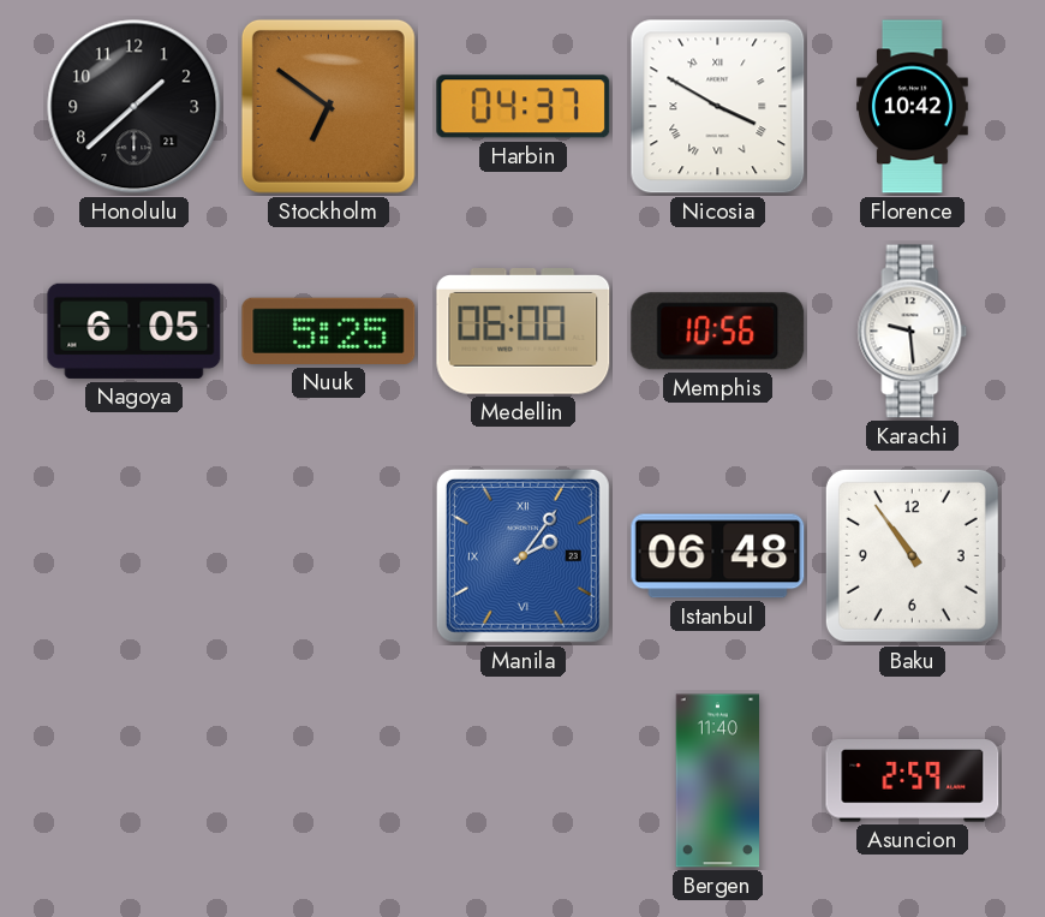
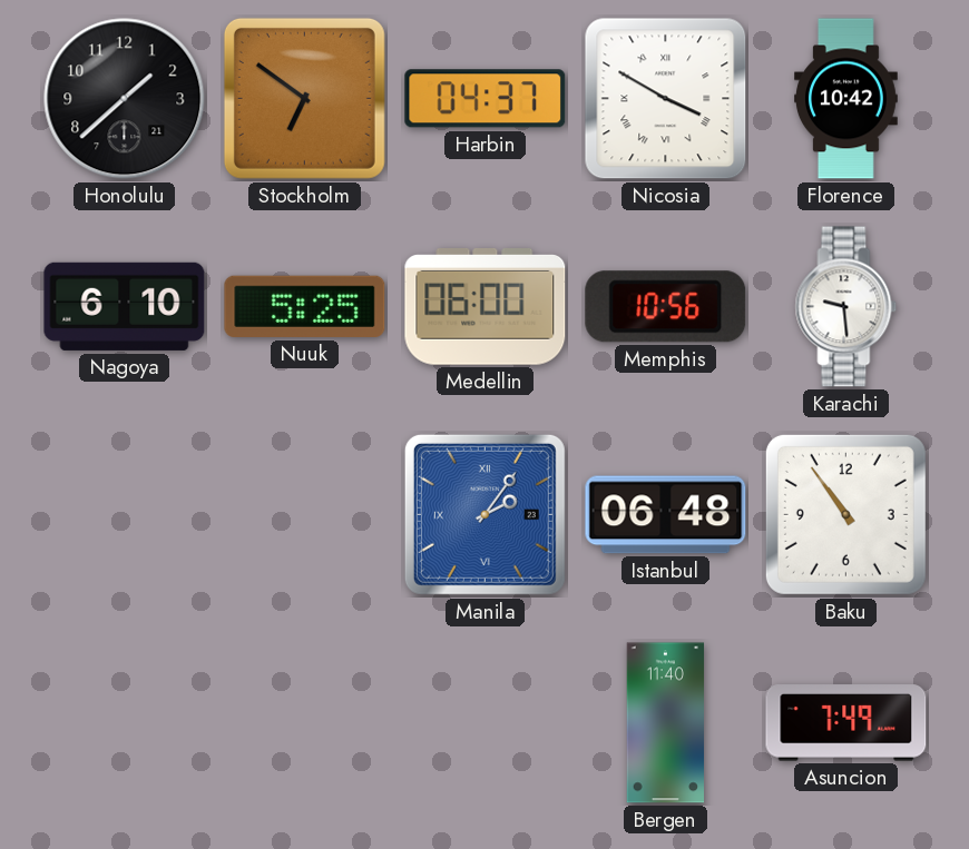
Nagoya: 6:05 -> 6:10
Asuncion: 2:59 -> 7:49
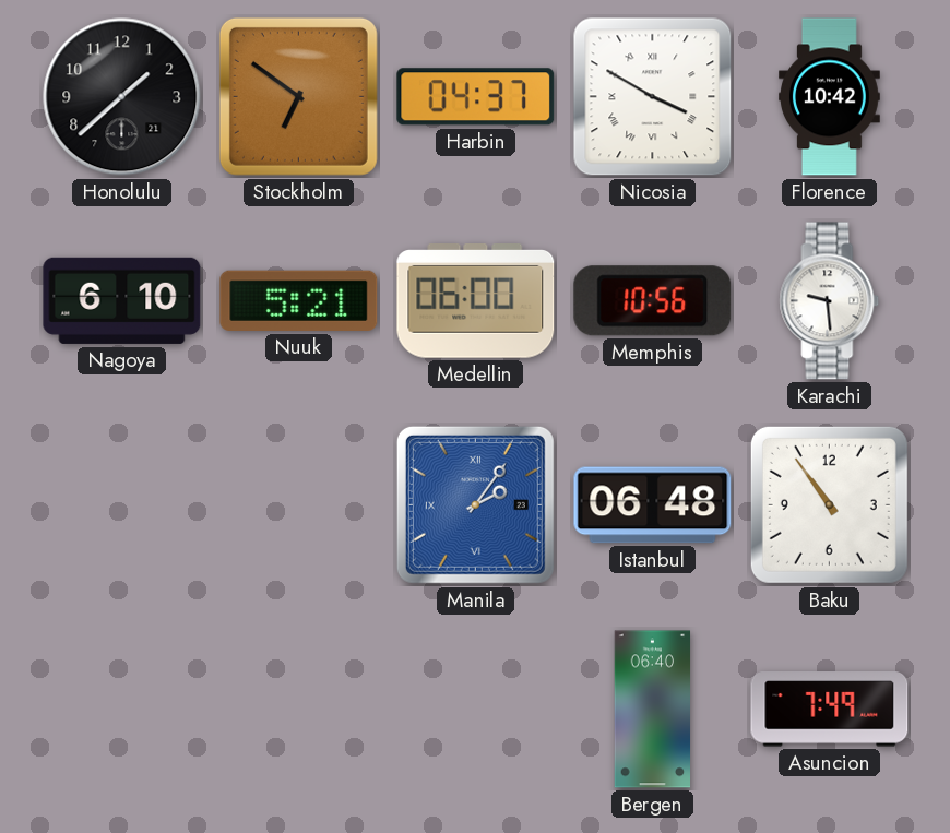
Nuuk: 5:25 -> 5:21
Bergen: 11:40 -> 06:40
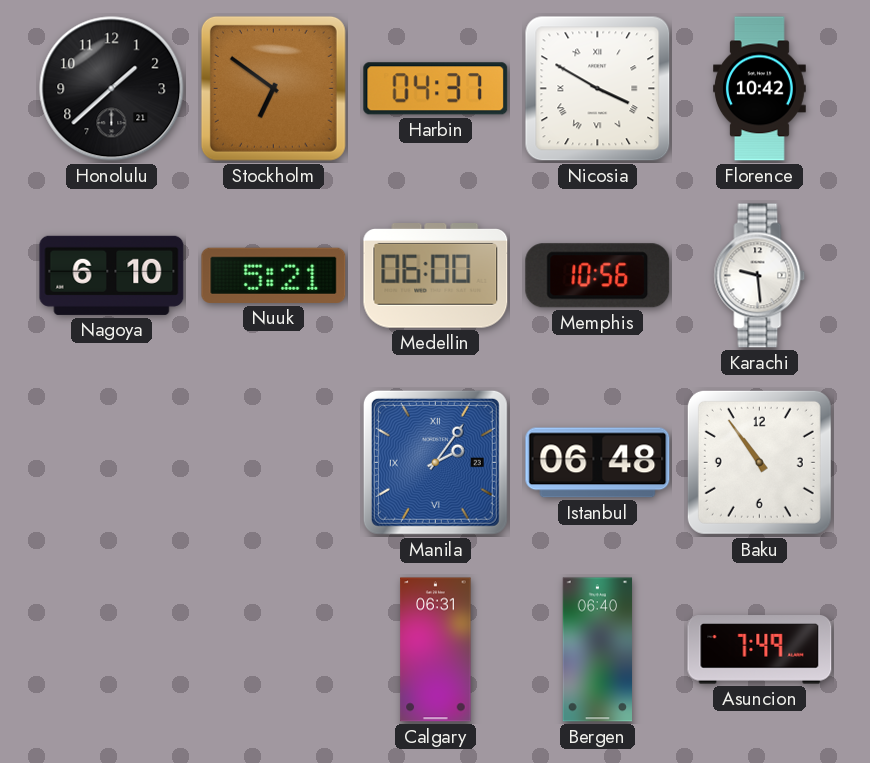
Calgary: none -> 06:31
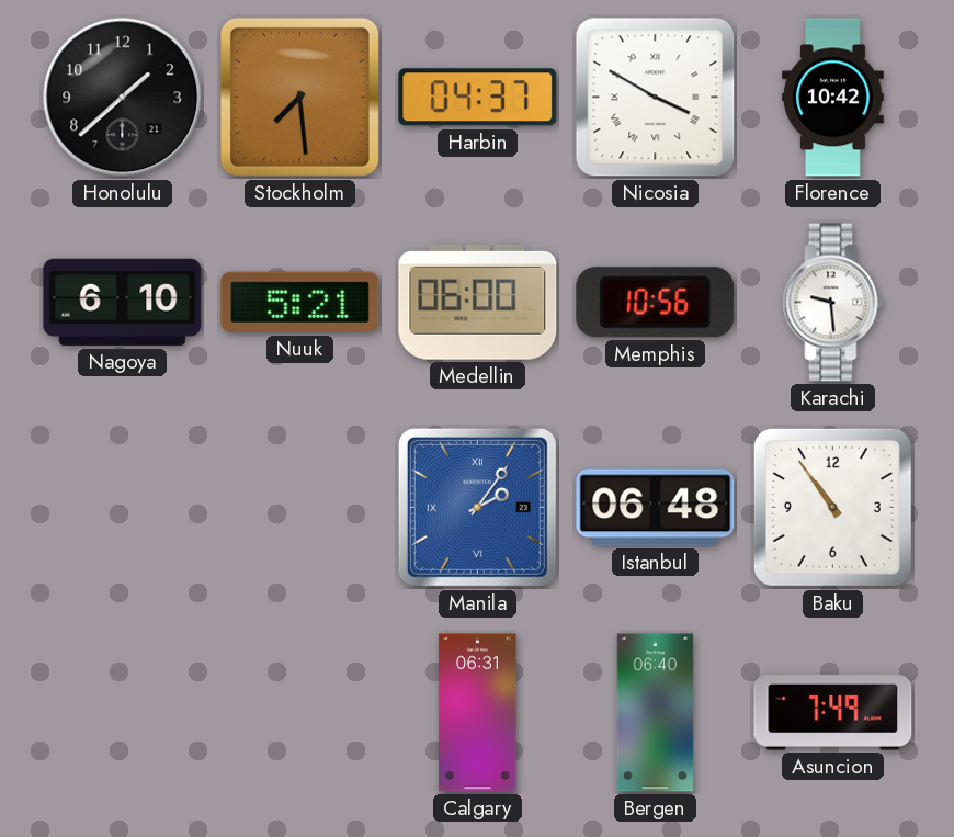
Stockholm: 6:51 -> 7:29
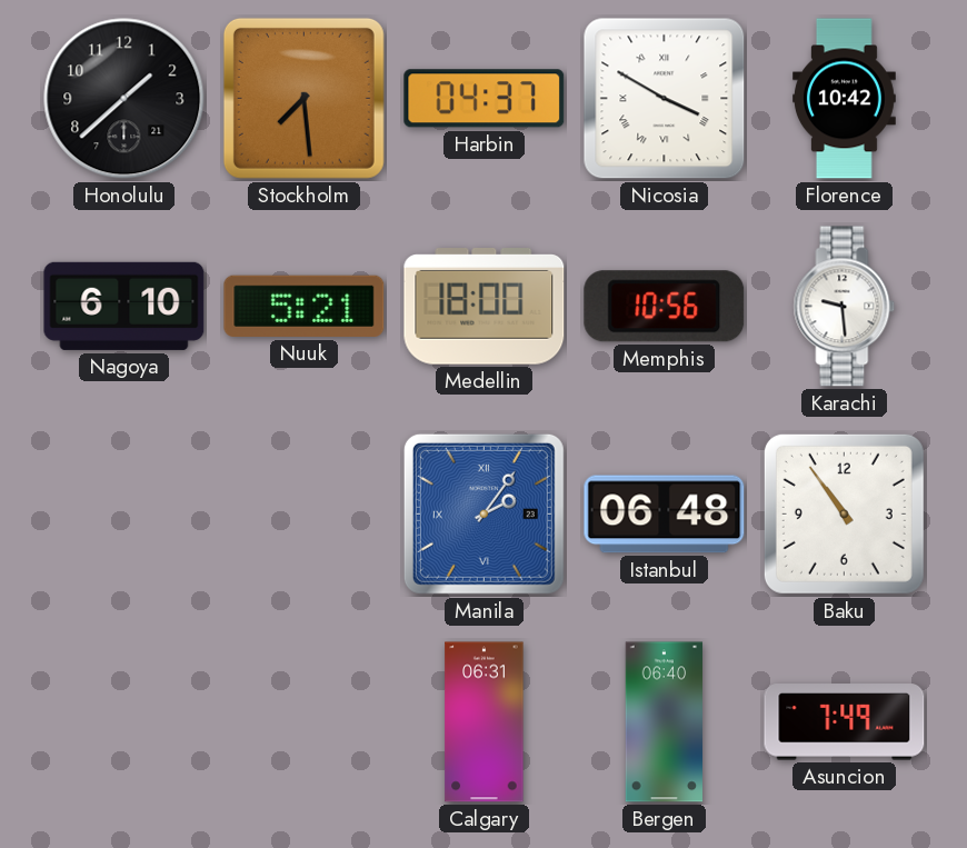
Medellin: 06:00 -> 18:00
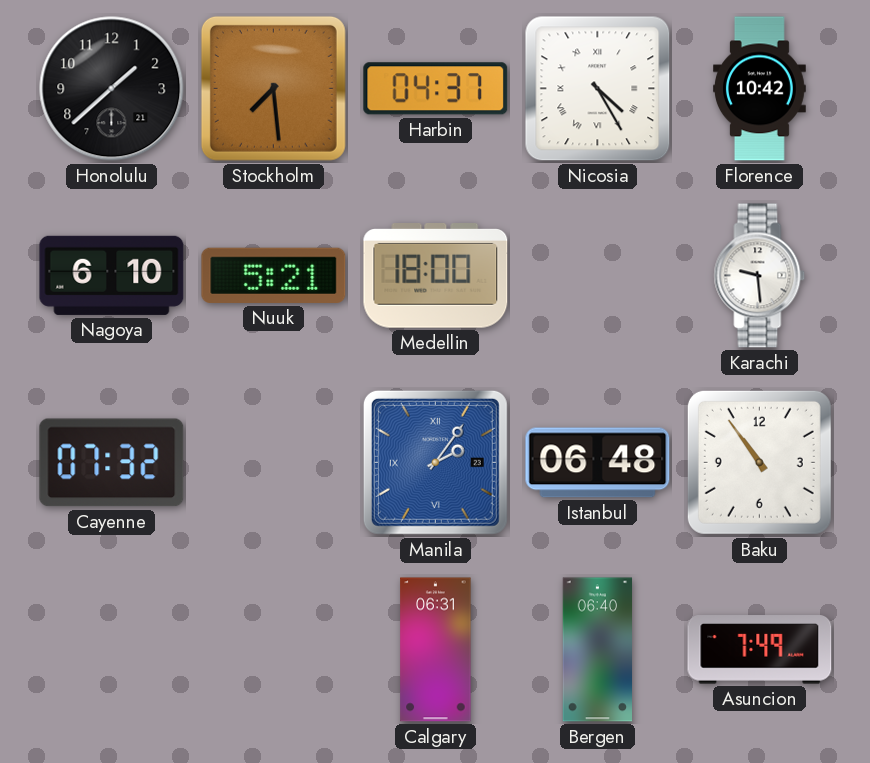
Nicosia: 3:50 -> 4:25
Memphis: 10:56 -> none
Cayenne: none -> 07:32
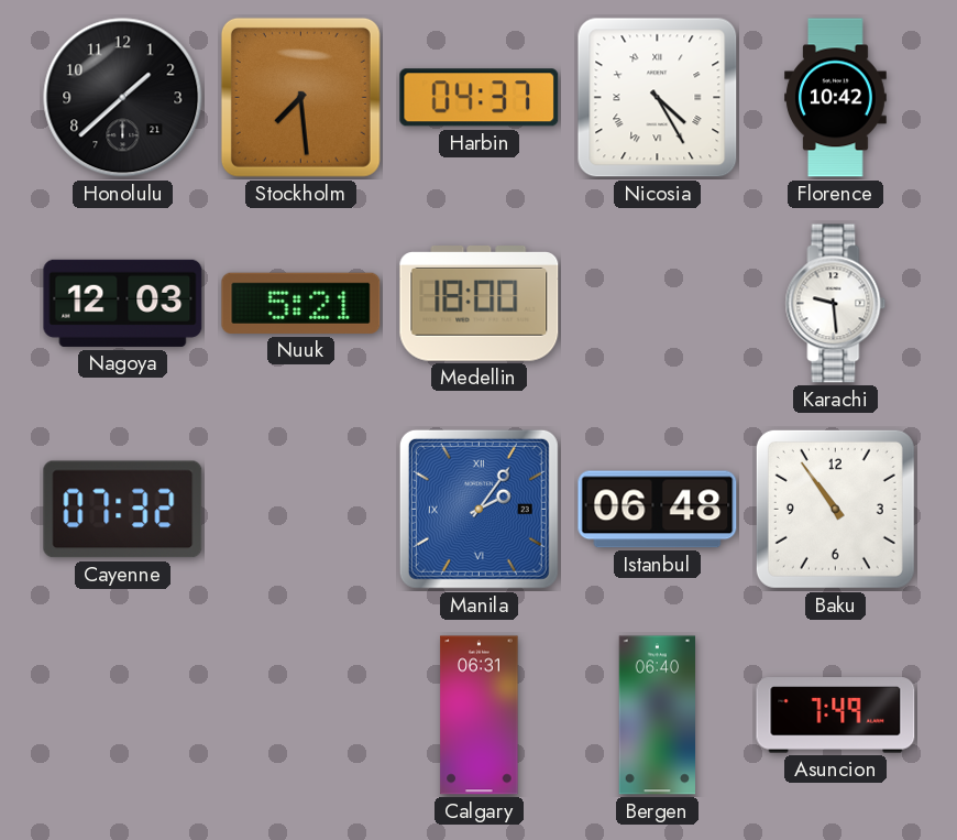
Nagoya: 6:10 -> 12:03
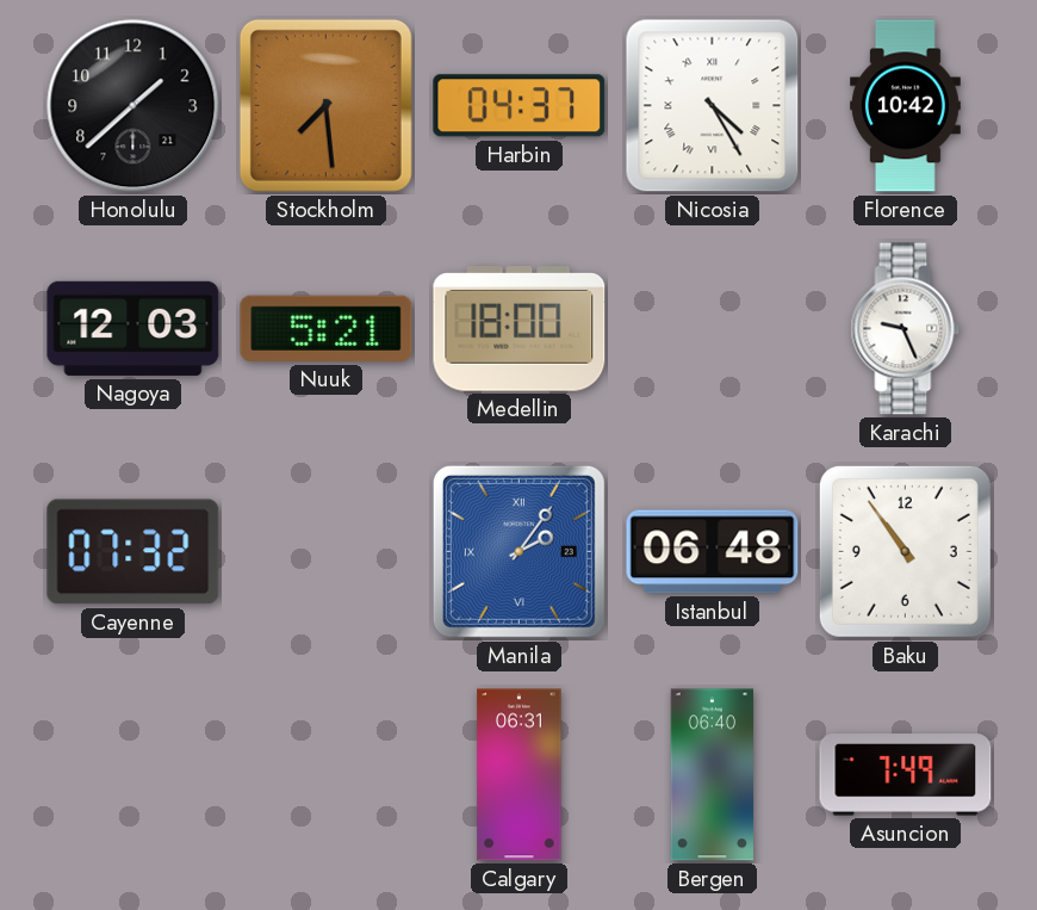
Karachi: 9:29 -> 9:26
